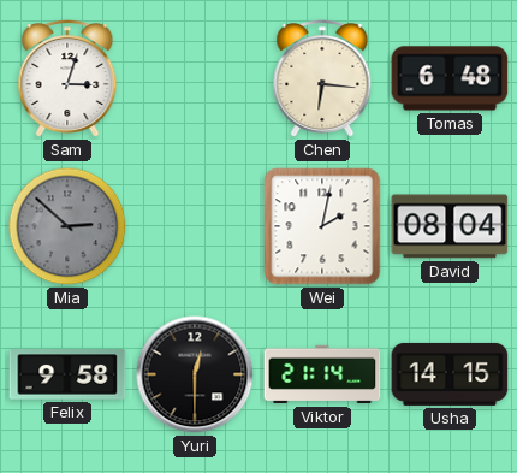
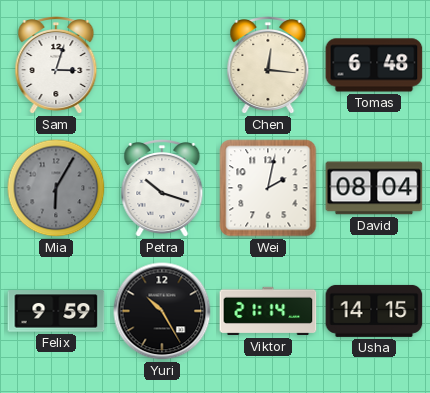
Chen: 6:16 -> 12:16
Mia: 2:52 -> 6:05
Petra: none -> 10:18
Felix: 9:58 -> 9:59
Yuri: 12:30 -> 10:25
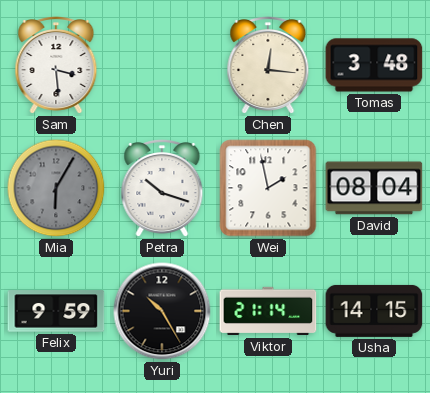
Sam: 3:03 -> 3:29
Tomas: 6:48 -> 3:48
Wei: 2:02 -> 1:58
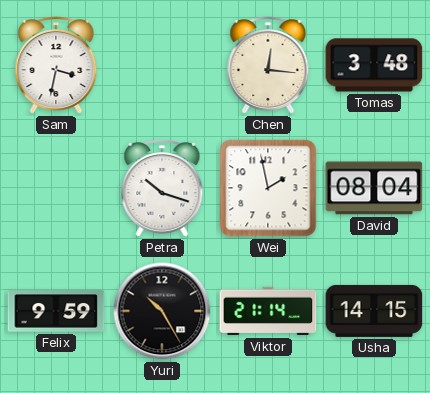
Sam: 3:29 -> 3:32
Mia: 6:05 -> none
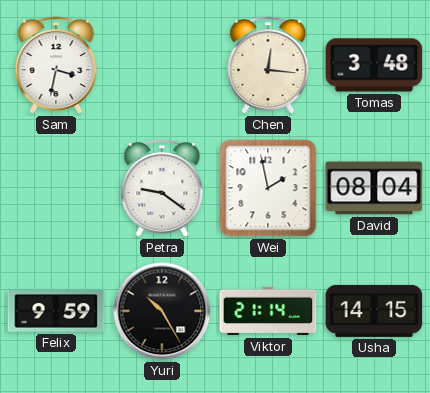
Petra: 10:18 -> 9:21
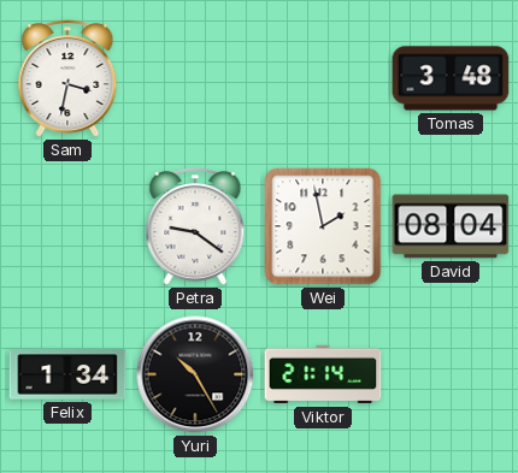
Chen: 12:16 -> none
Felix: 9:59 -> 1:34
Usha: 14:15 -> none
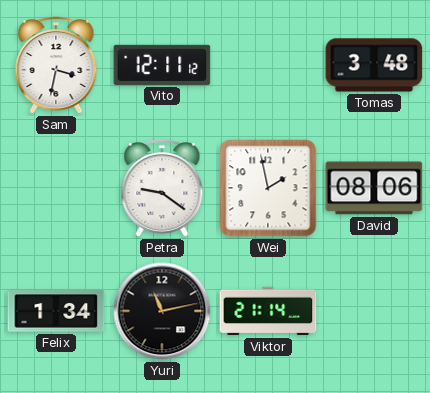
Vito: none -> 12:11
David: 08:04 -> 08:06
Yuri: 10:25 -> 11:13
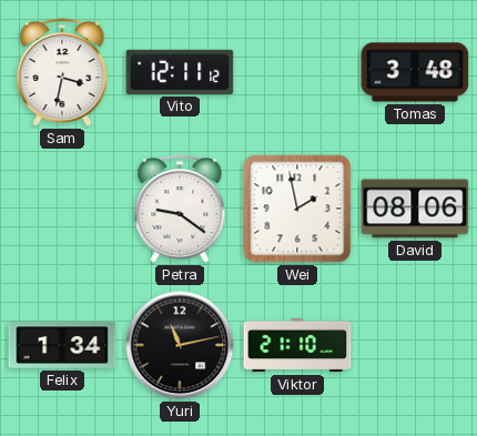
Viktor: 21:14 -> 21:10
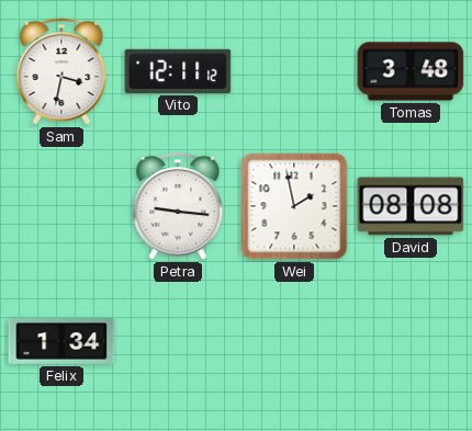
Petra: 9:21 -> 9:16
David: 08:06 -> 08:08
Yuri: 11:13 -> none
Viktor: 21:10 -> none
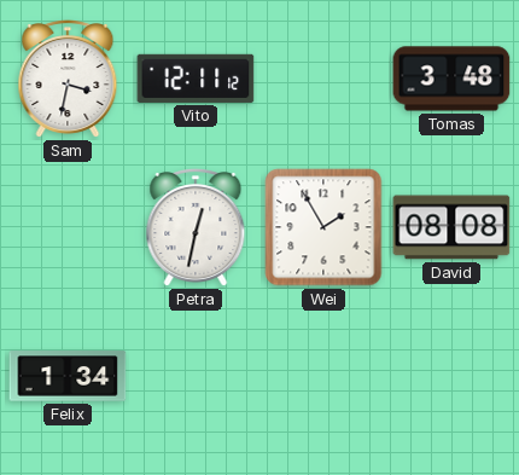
Petra: 9:16 -> 12:32
Wei: 1:58 -> 1:55
